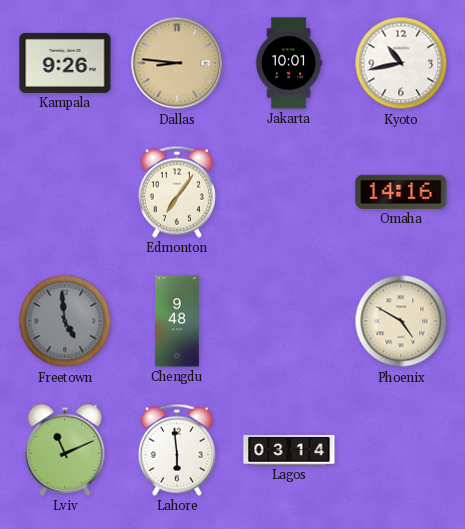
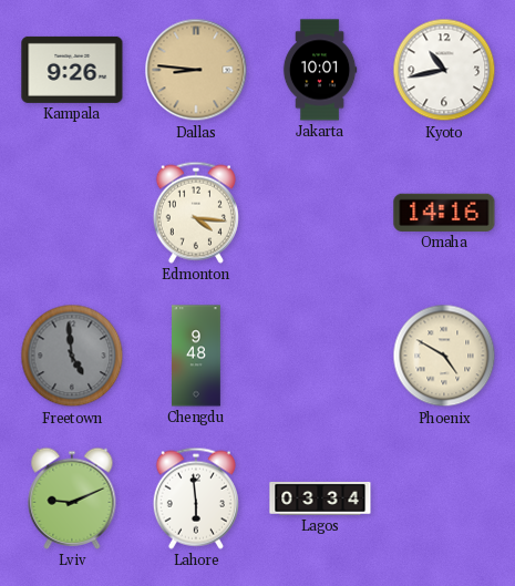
Edmonton: 7:06 -> 4:16
Lviv: 11:11 -> 9:11
Lagos: 03:14 -> 03:34
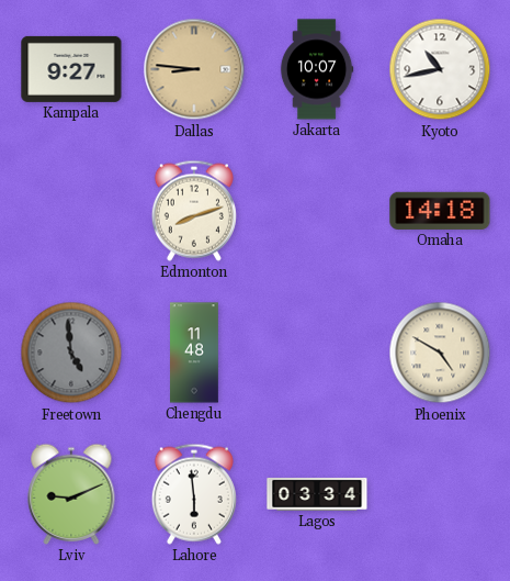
Kampala: 9:26 -> 9:27
Jakarta: 10:01 -> 10:07
Edmonton: 4:16 -> 8:12
Omaha: 14:16 -> 14:18
Chengdu: 9:48 -> 11:48
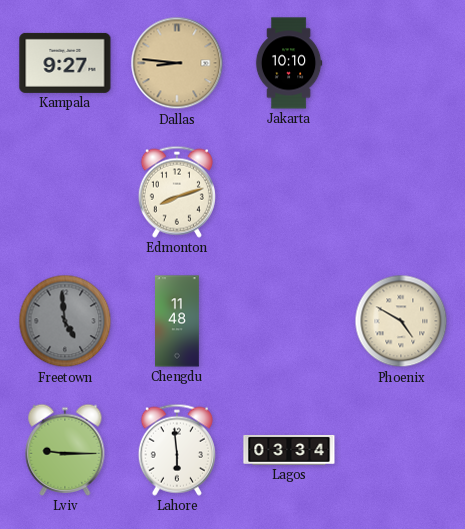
Jakarta: 10:07 -> 10:10
Kyoto: 10:43 -> none
Omaha: 14:18 -> none
Lviv: 9:11 -> 9:15
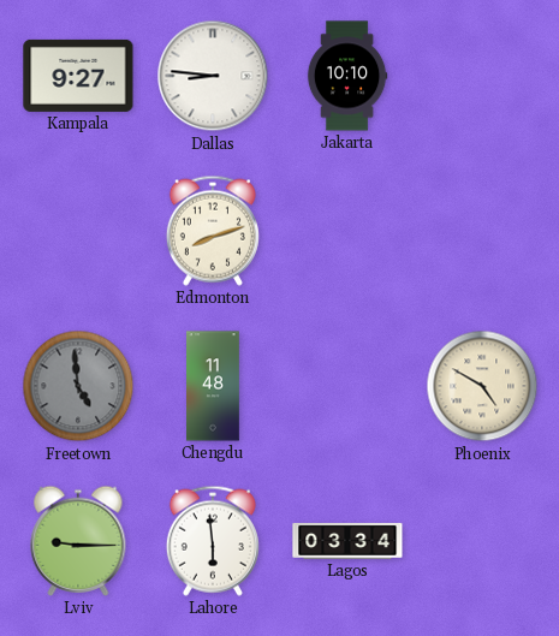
Dallas dial: champagne -> white
